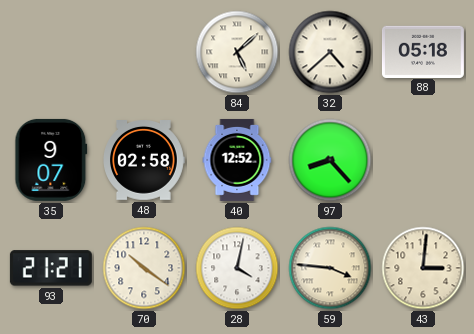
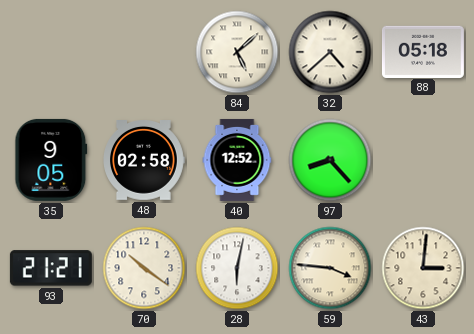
35: 9:07 -> 9:05
28: 4:02 -> 6:02
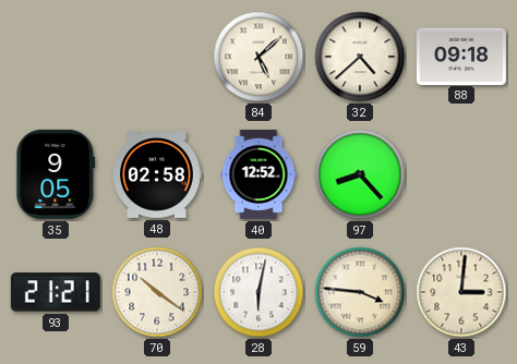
88: 05:18 -> 09:18
